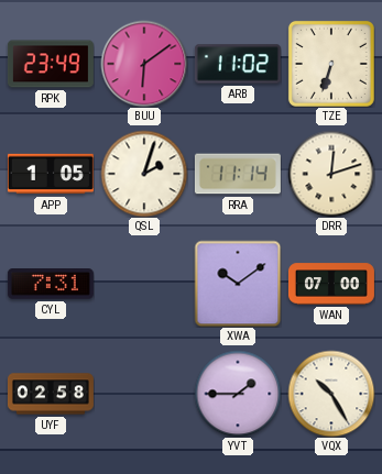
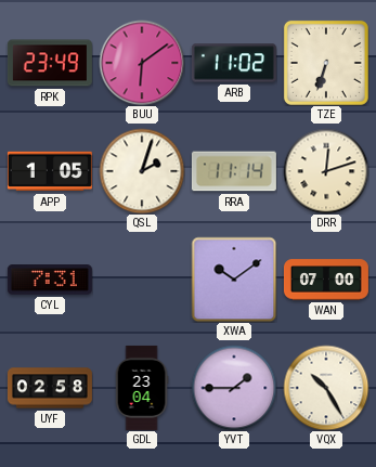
GDL: none -> 23:04
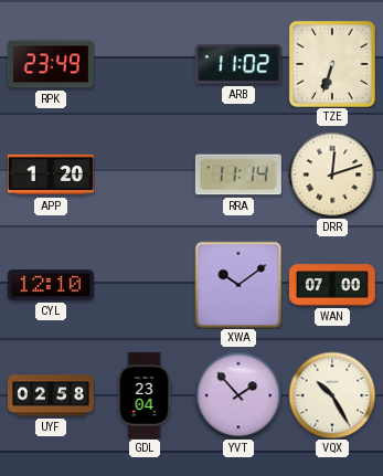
BUU: 6:09 -> none
APP: 1:05 -> 1:20
QSL: 2:03 -> none
CYL: 7:31 -> 12:10
YVT: 1:45 -> 1:53
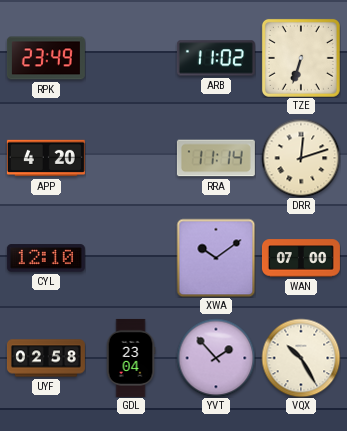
APP: 1:20 -> 4:20
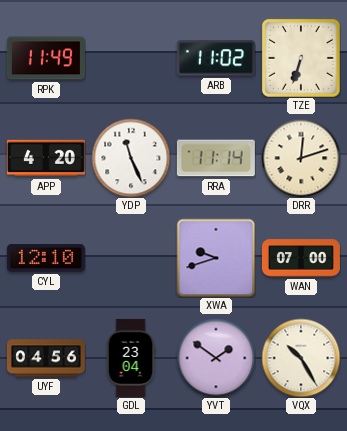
RPK: 23:49 -> 11:49
YDP: none -> 11:26
XWA: 10:09 -> 9:42
UYF: 02:58 -> 04:56
YVT: 1:53 -> 1:51
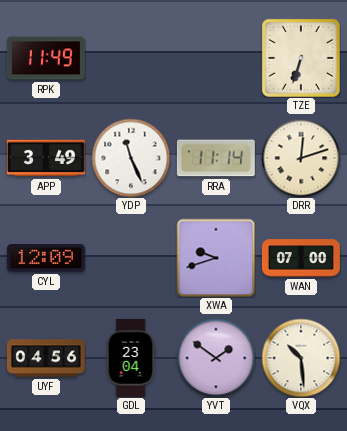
ARB: 11:02 -> none
APP: 4:20 -> 3:49
CYL: 12:10 -> 12:09
VQX: 10:25 -> 10:29
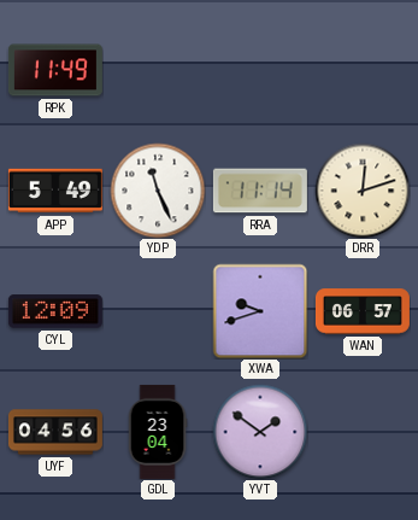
TZE: 6:33 -> none
APP: 3:49 -> 5:49
WAN: 07:00 -> 06:57
VQX: 10:29 -> none
